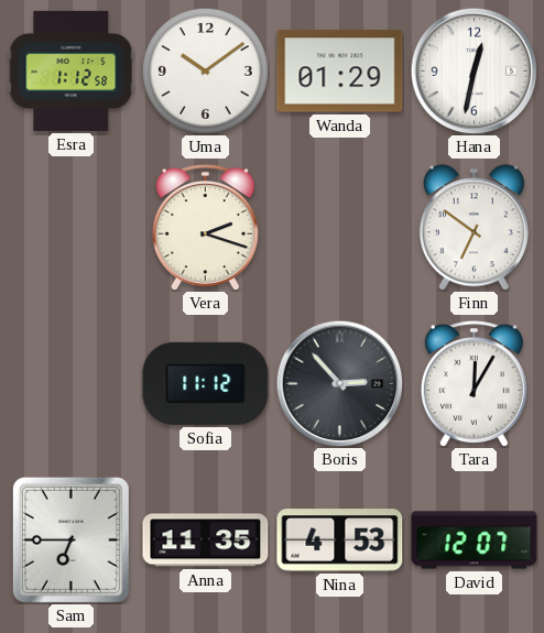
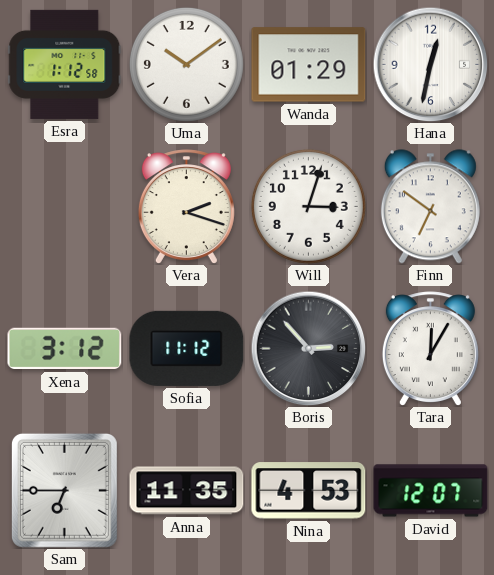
Will: none -> 3:03
Xena: none -> 3:12
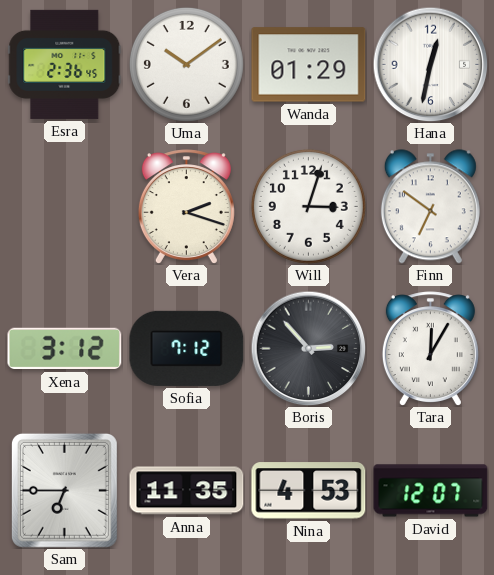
Esra: 1:12 -> 2:36
Sofia: 11:12 -> 7:12
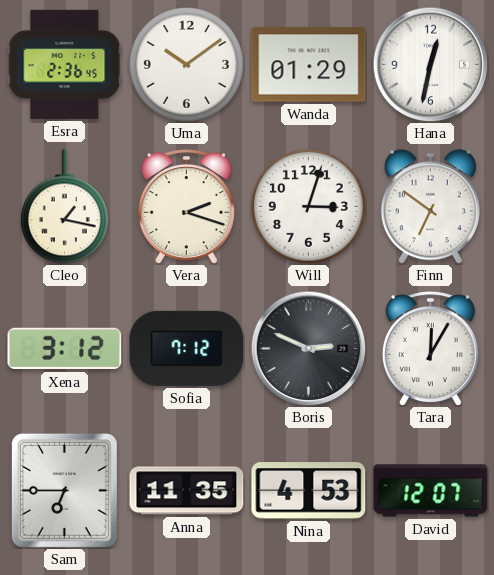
Cleo: none -> 1:17
Boris: 2:53 -> 2:49
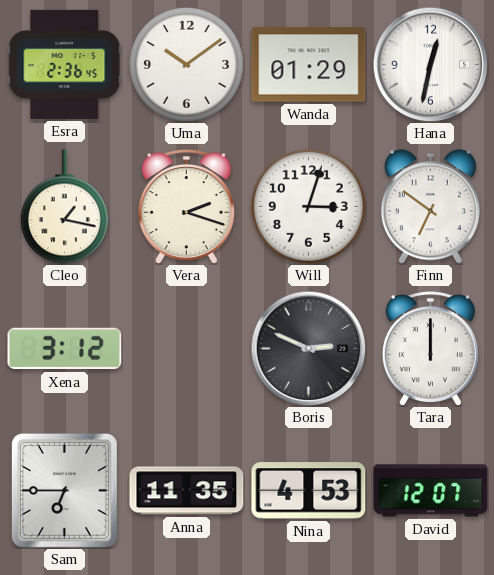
Sofia: 7:12 -> none
Tara: 12:05 -> 12:00
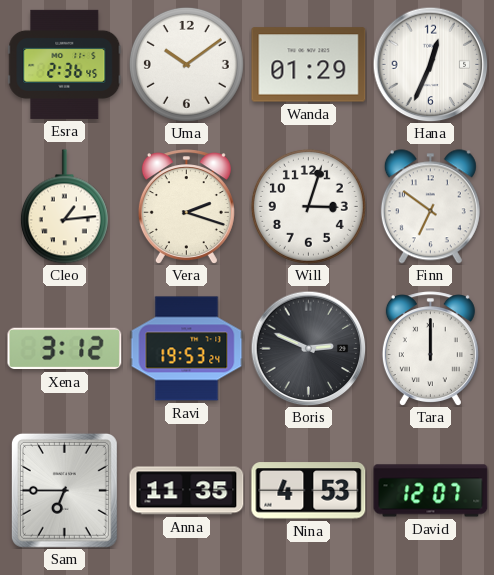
Hana: 12:32 -> 12:34
Cleo: 1:17 -> 1:14
Ravi: none -> 19:53
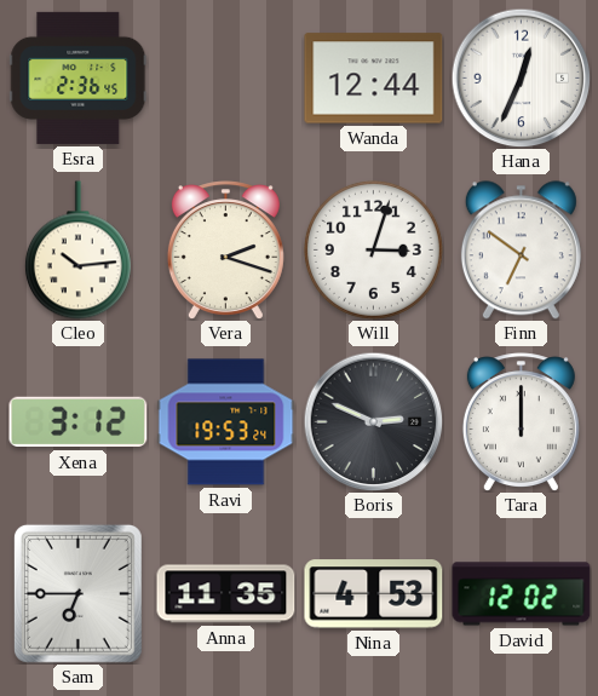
Uma: 10:09 -> none
Wanda: 01:29 -> 12:44
Cleo: 1:14 -> 10:14
David: 12:07 -> 12:02
